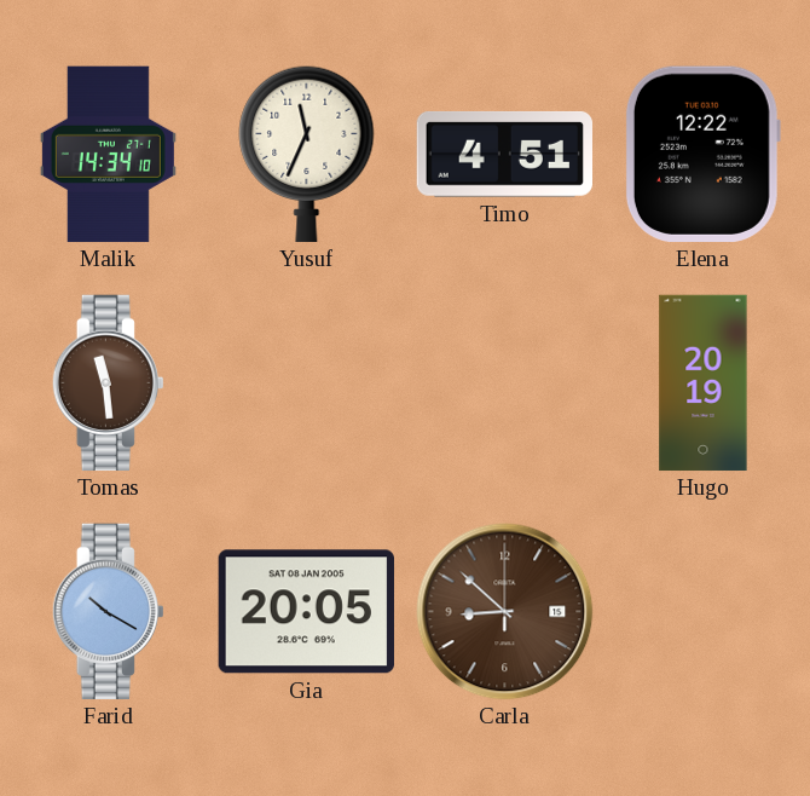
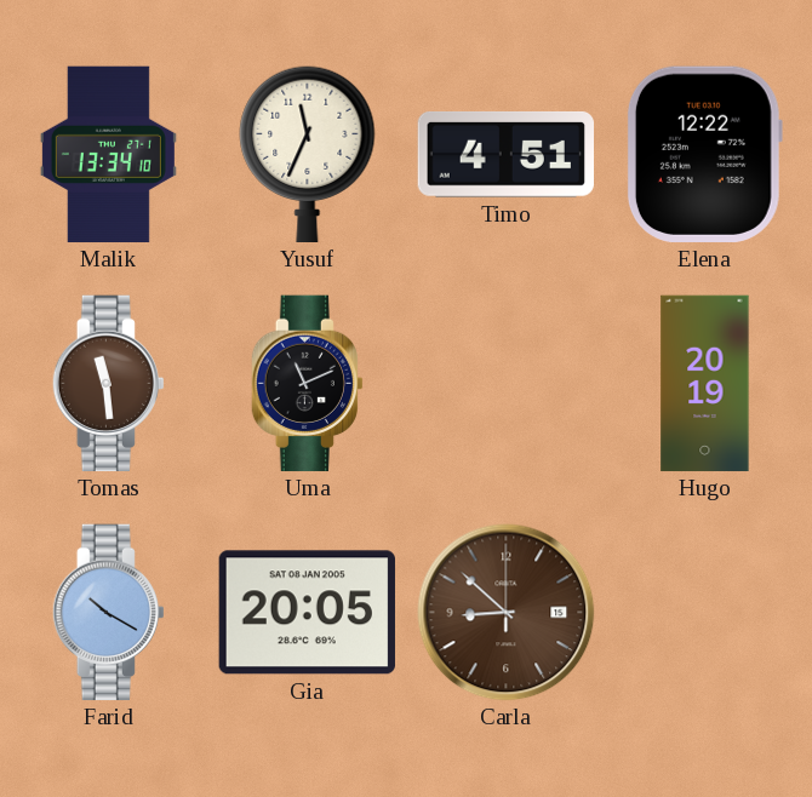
Malik: 14:34 -> 13:34
Uma: none -> 11:11
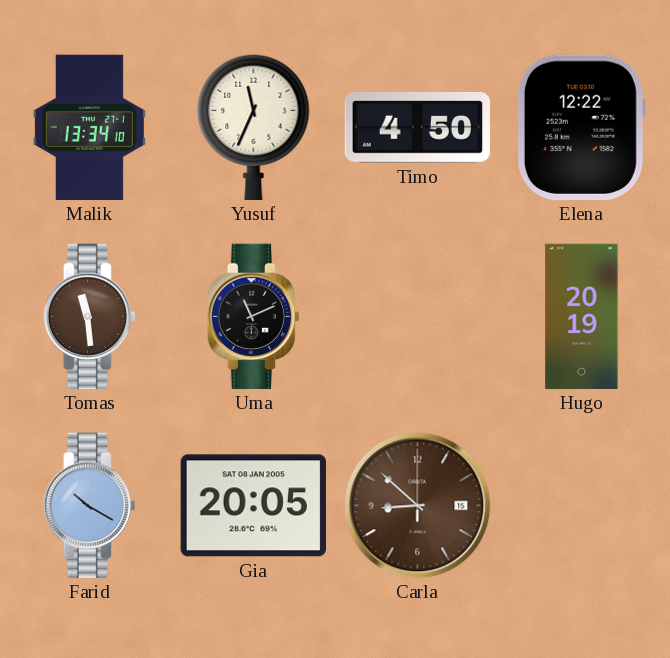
Timo: 4:51 -> 4:50
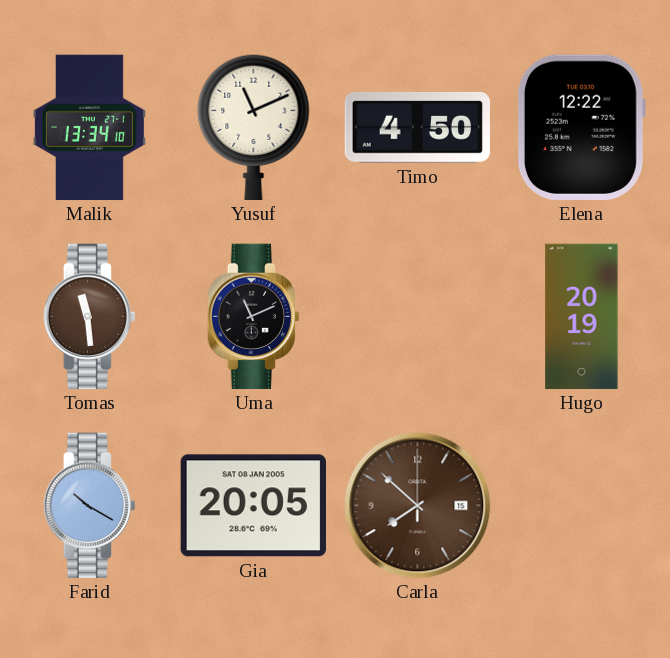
Yusuf: 11:34 -> 11:11
Carla: 8:52 -> 7:52
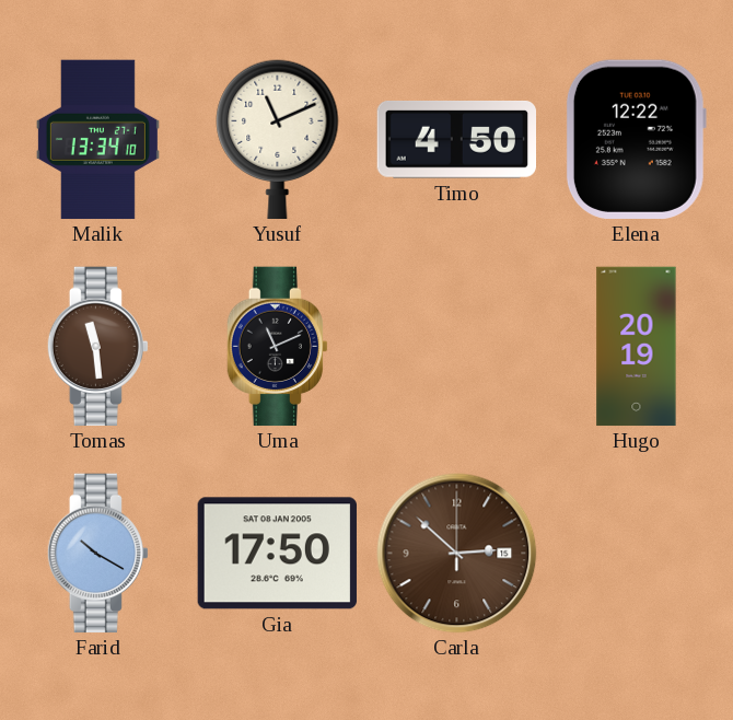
Gia: 20:05 -> 17:50
Carla: 7:52 -> 2:52
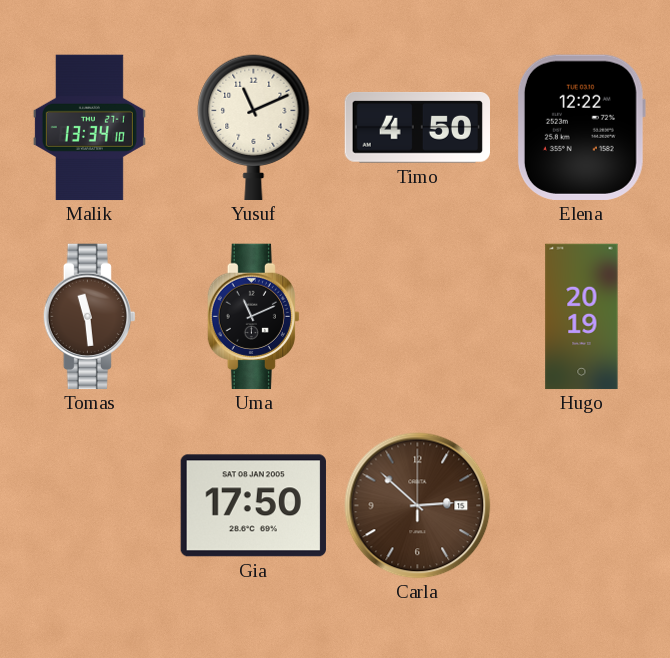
Farid: 10:20 -> none
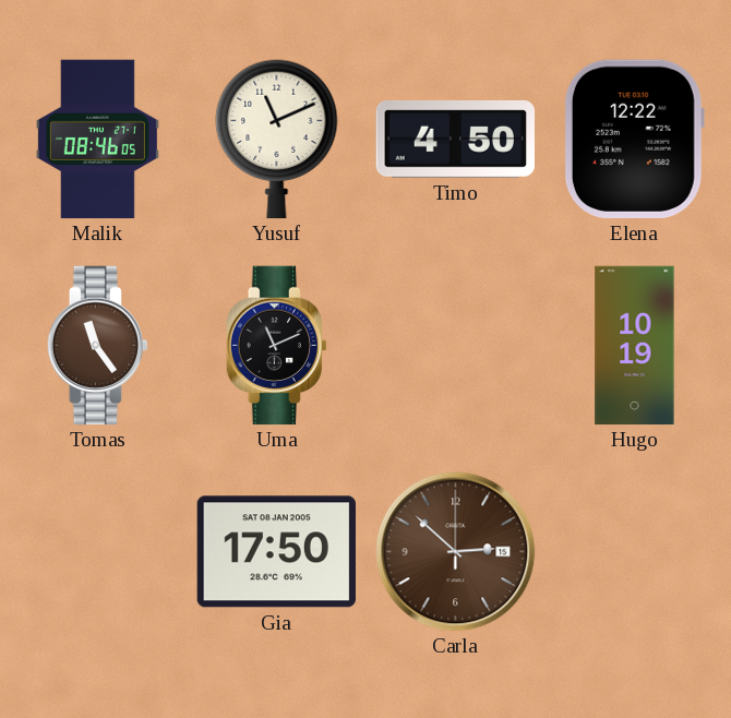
Malik: 13:34 -> 08:46
Tomas: 11:29 -> 11:24
Hugo: 20:19 -> 10:19
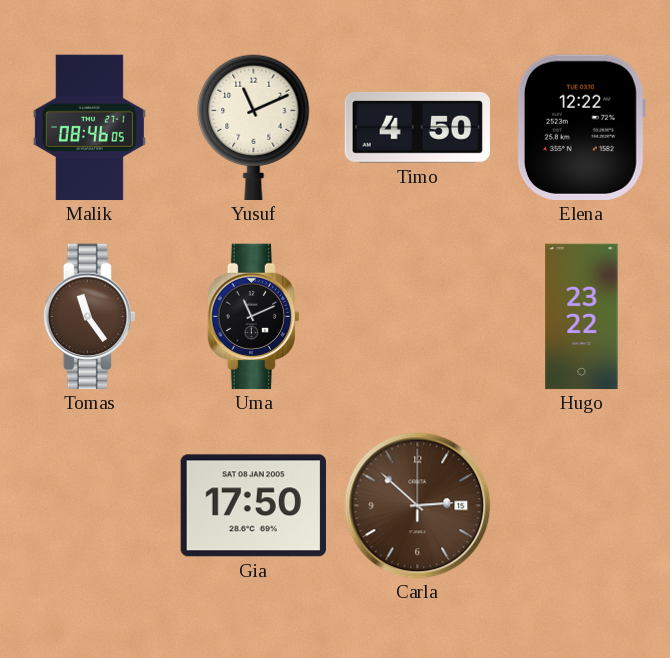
Hugo: 10:19 -> 23:22
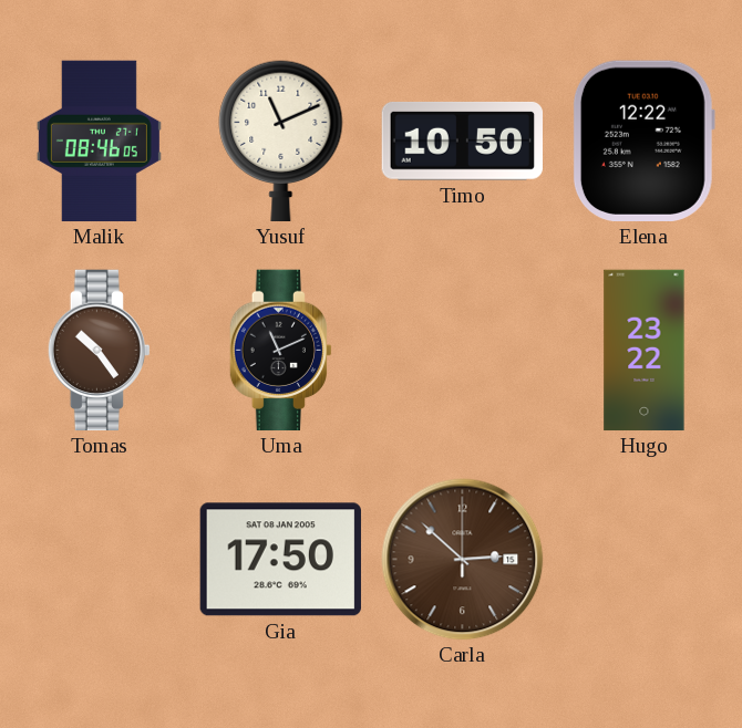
Timo: 4:50 -> 10:50
Tomas: 11:24 -> 10:24
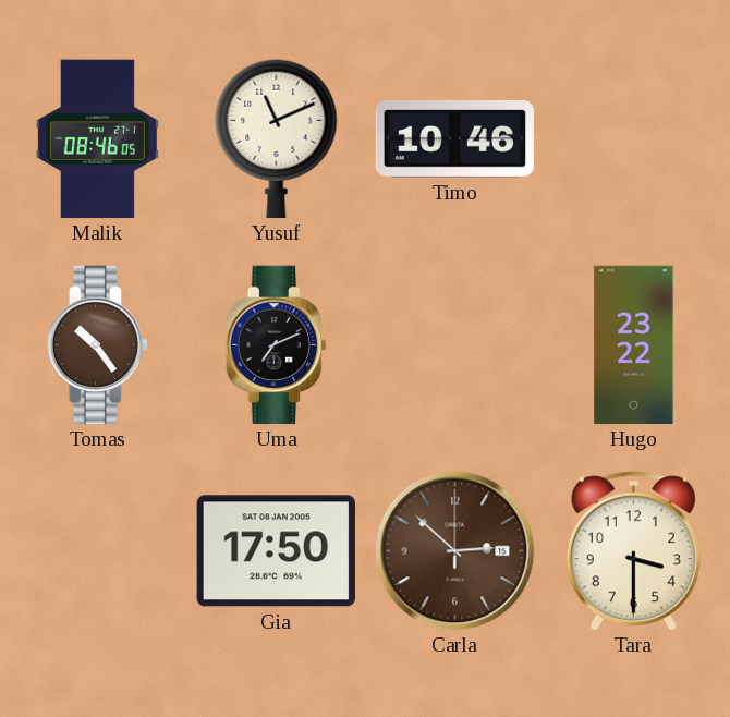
Timo: 10:50 -> 10:46
Elena: 12:22 -> none
Uma: 11:11 -> 7:11
Tara: none -> 3:30
